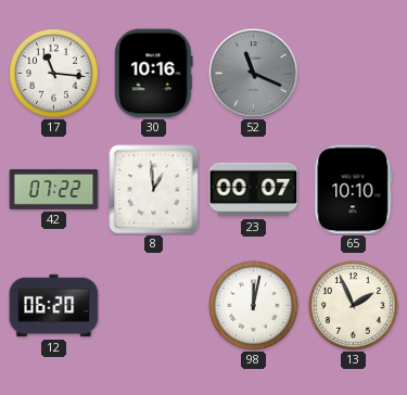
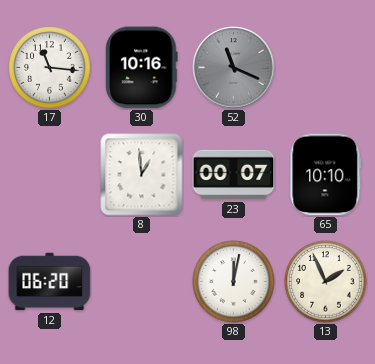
42: 07:22 -> none
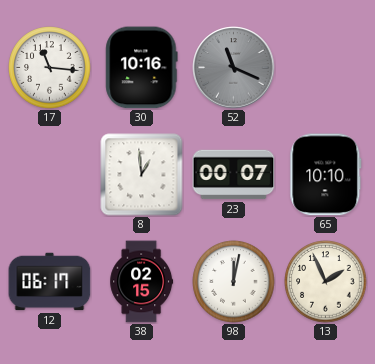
12: 06:20 -> 06:17
38: none -> 02:15
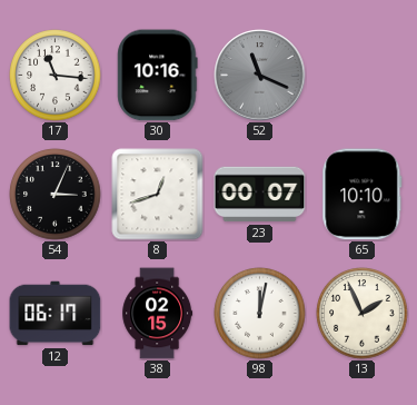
54: none -> 3:04
8: 12:59 -> 12:42
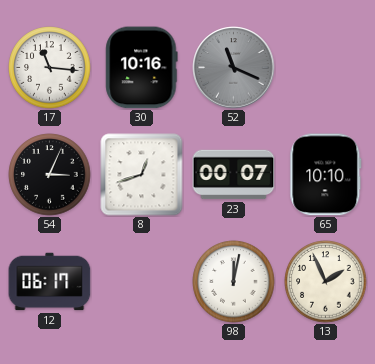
38: 02:15 -> none
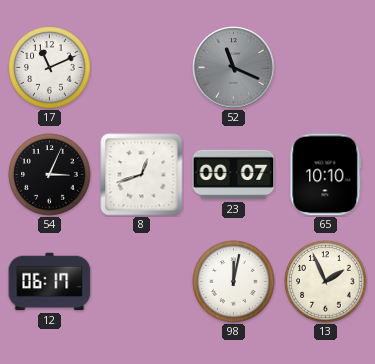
17: 11:16 -> 11:11
30: 10:16 -> none
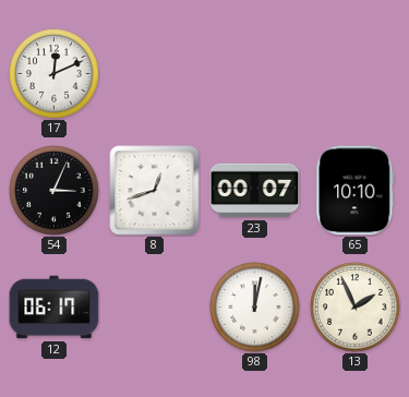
17: 11:11 -> 12:11
52: 11:19 -> none
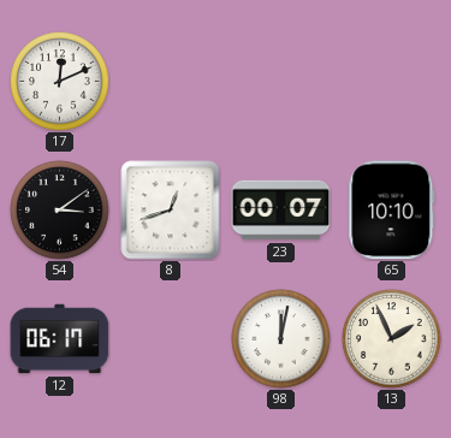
54: 3:04 -> 3:09
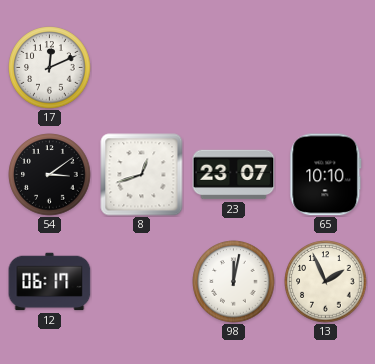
23: 00:07 -> 23:07
